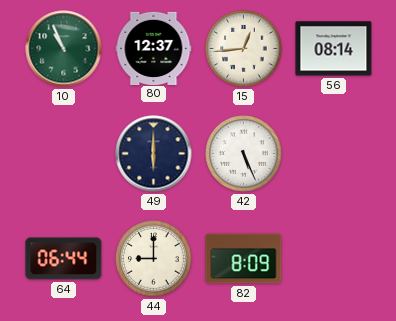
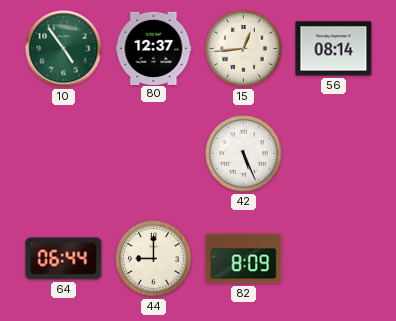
10: 10:56 -> 4:54
49: 6:00 -> none
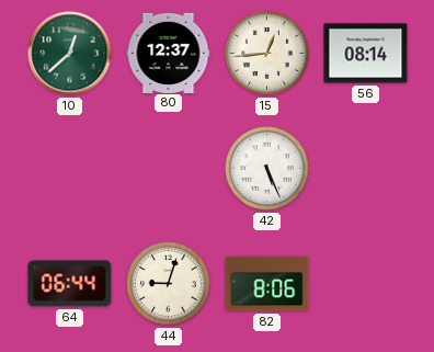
10: 4:54 -> 12:38
44: 9:00 -> 9:03
82: 8:09 -> 8:06
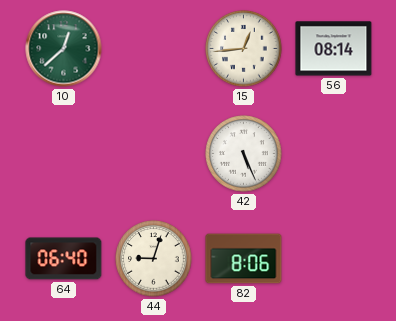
80: 12:37 -> none
64: 06:44 -> 06:40
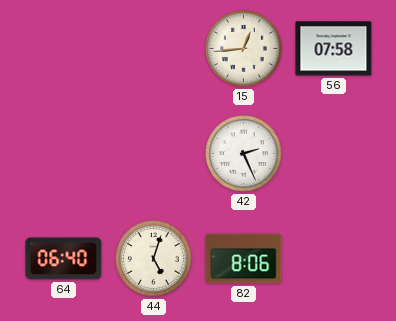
10: 12:38 -> none
56: 08:14 -> 07:58
42: 5:26 -> 2:26
44: 9:03 -> 5:03
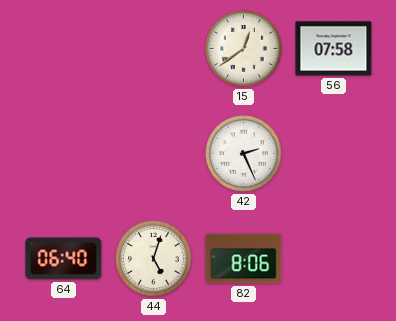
15: 12:44 -> 12:39
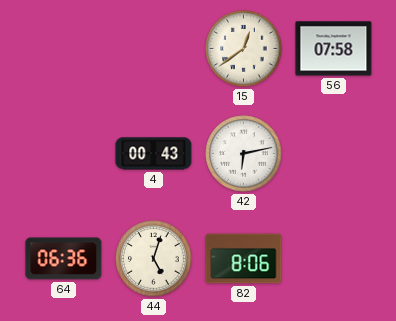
4: none -> 00:43
42: 2:26 -> 6:13
64: 06:40 -> 06:36
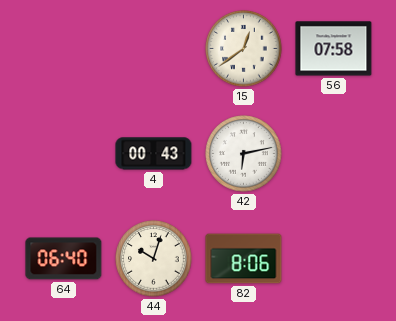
64: 06:36 -> 06:40
44: 5:03 -> 10:03
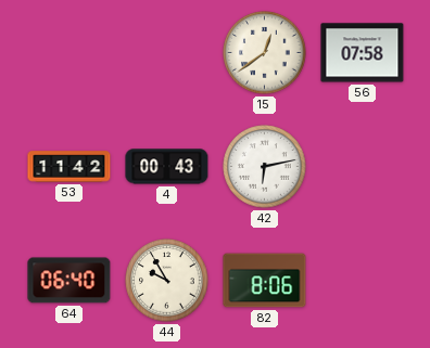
53: none -> 11:42
44: 10:03 -> 9:55
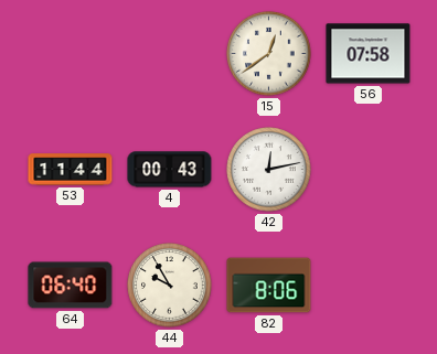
53: 11:42 -> 11:44
42: 6:13 -> 12:13
